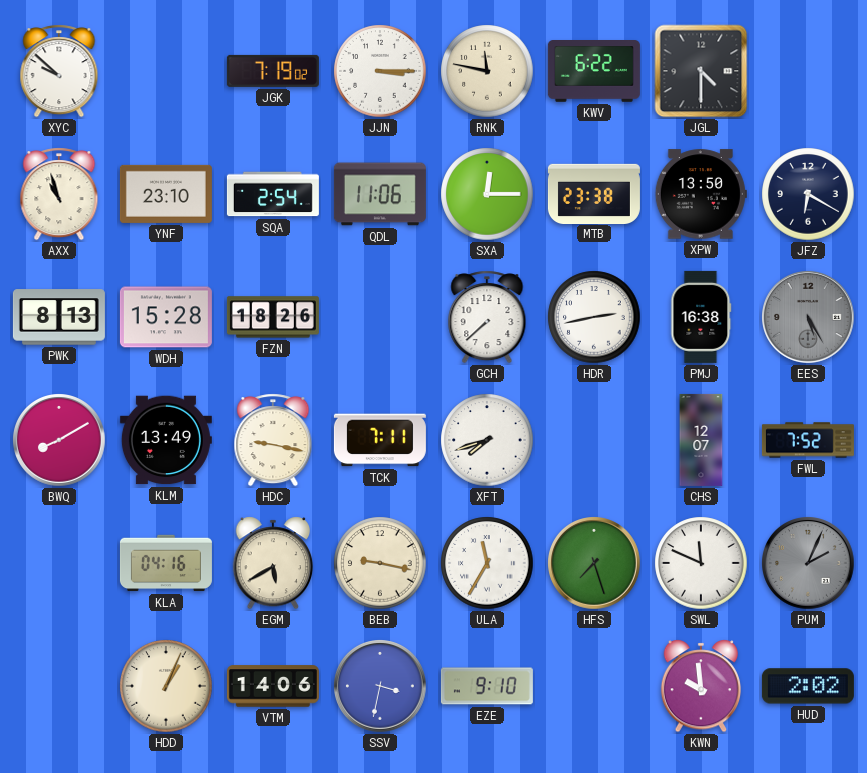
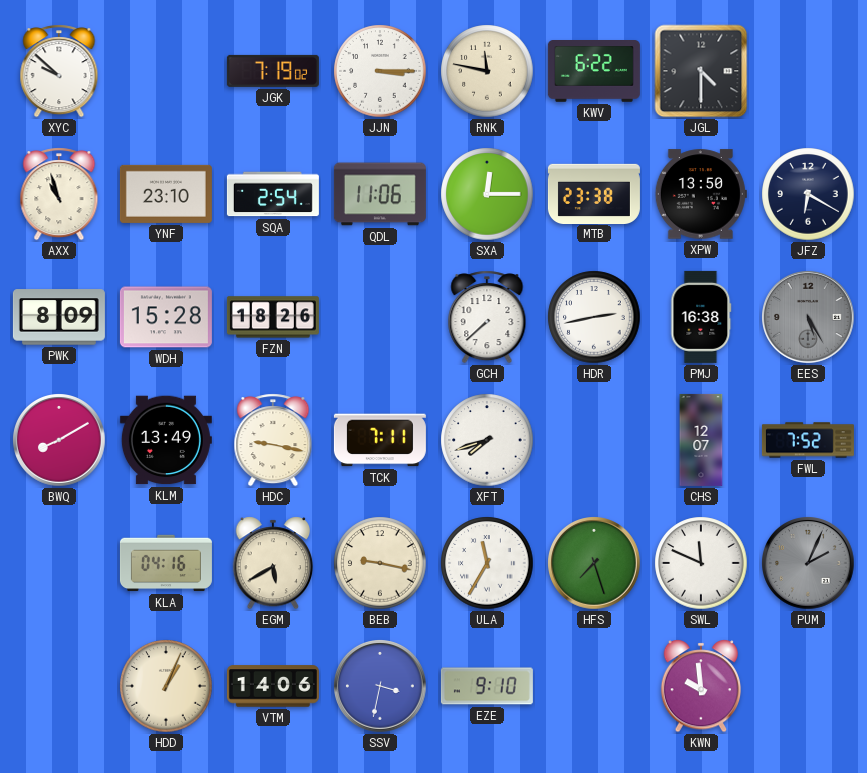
PWK: 8:13 -> 8:09
HUD: 2:02 -> none
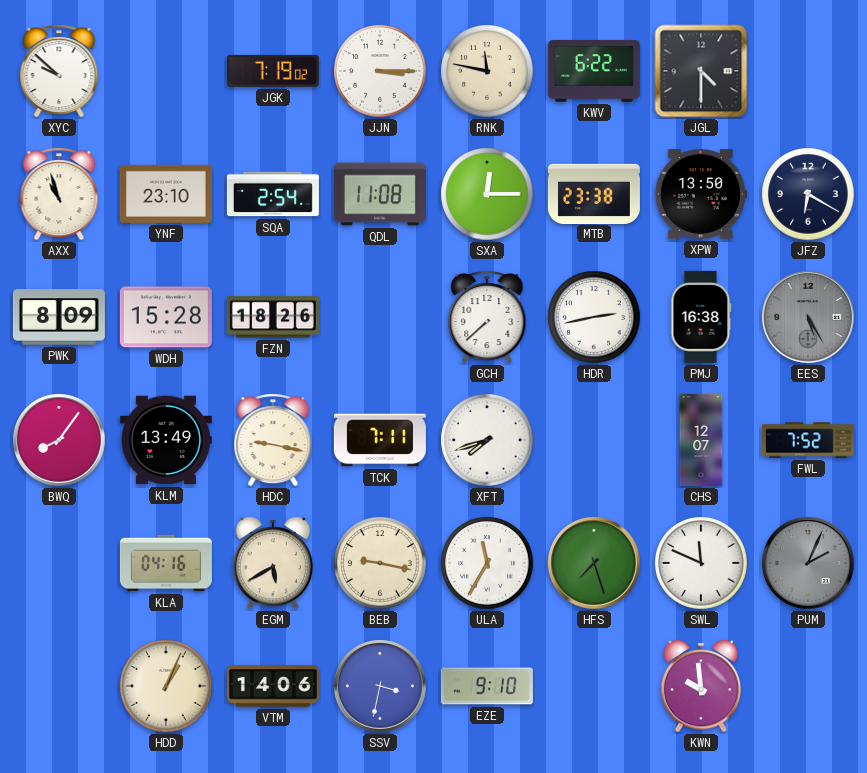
QDL: 11:06 -> 11:08
BWQ: 8:10 -> 8:06
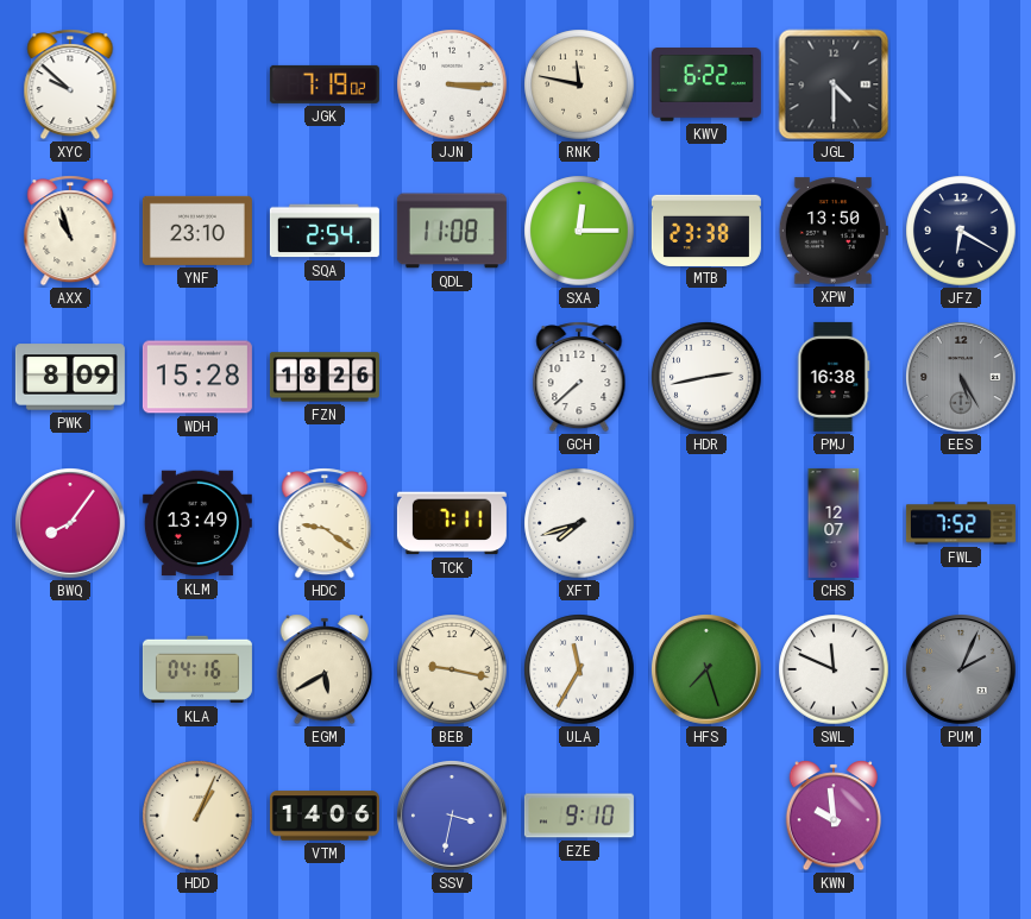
HDC: 9:17 -> 9:21
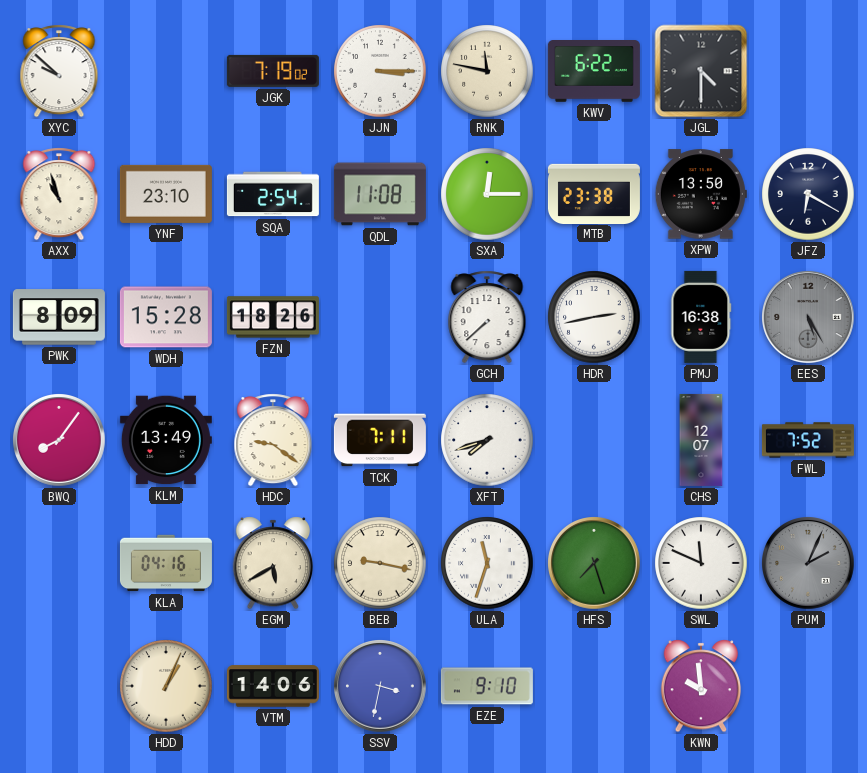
ULA: 11:35 -> 11:33
